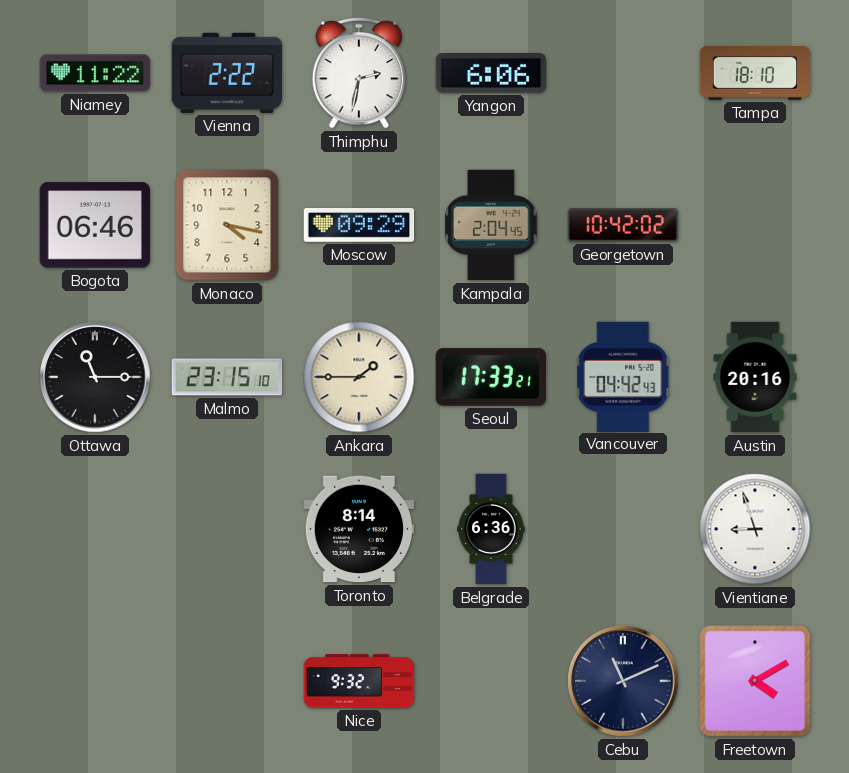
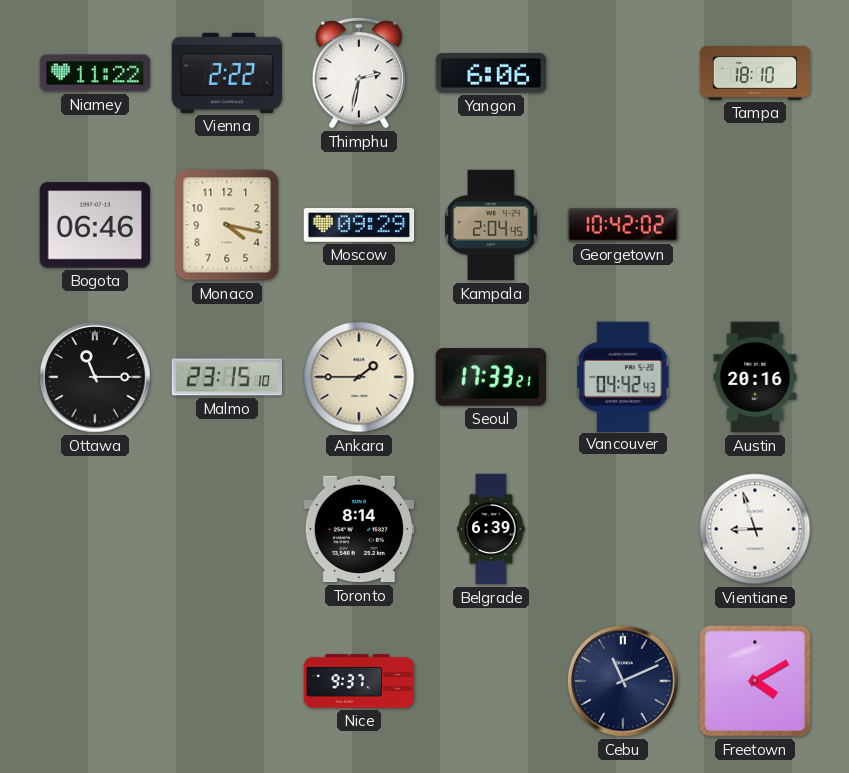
Belgrade: 6:36 -> 6:39
Nice: 9:32 -> 9:37
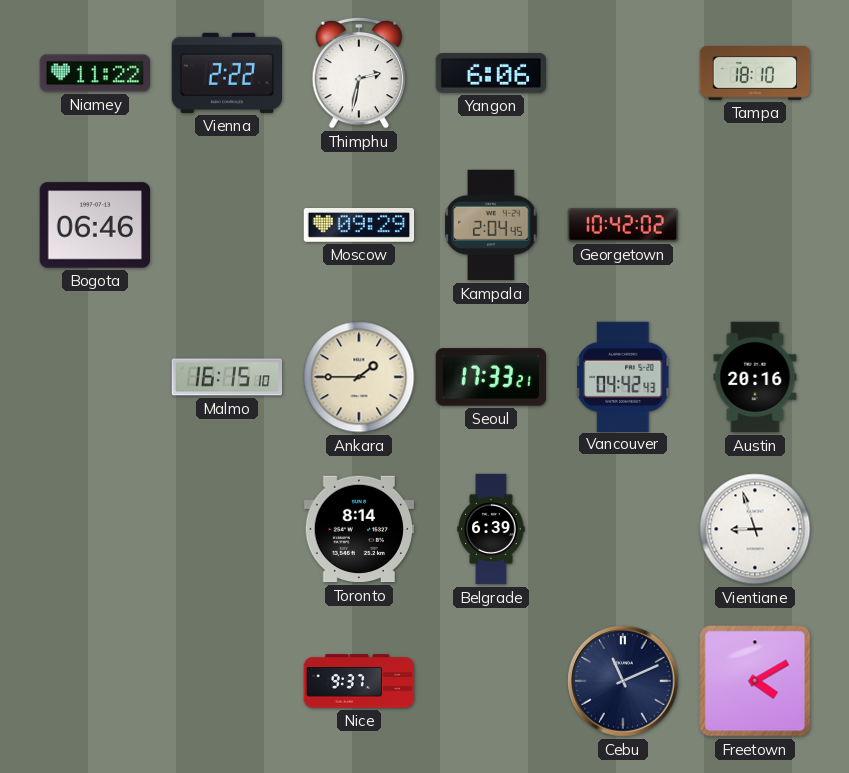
Monaco: 4:17 -> none
Ottawa: 11:15 -> none
Malmo: 23:15 -> 16:15
